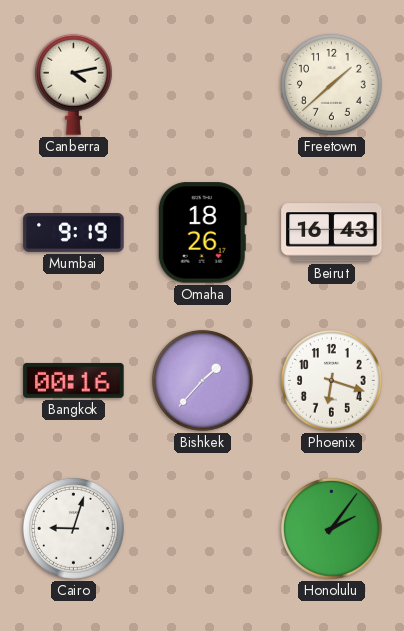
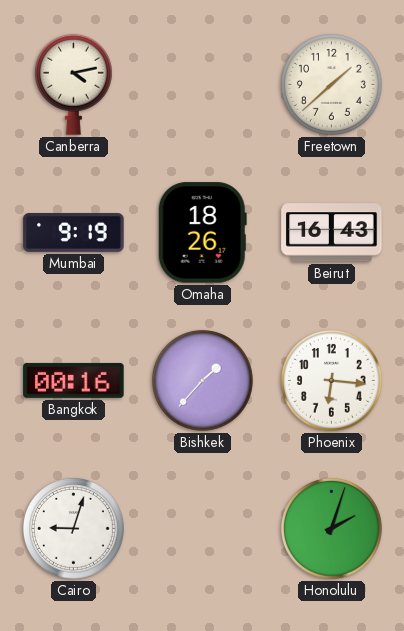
Phoenix: 6:18 -> 6:16
Honolulu: 2:06 -> 2:03
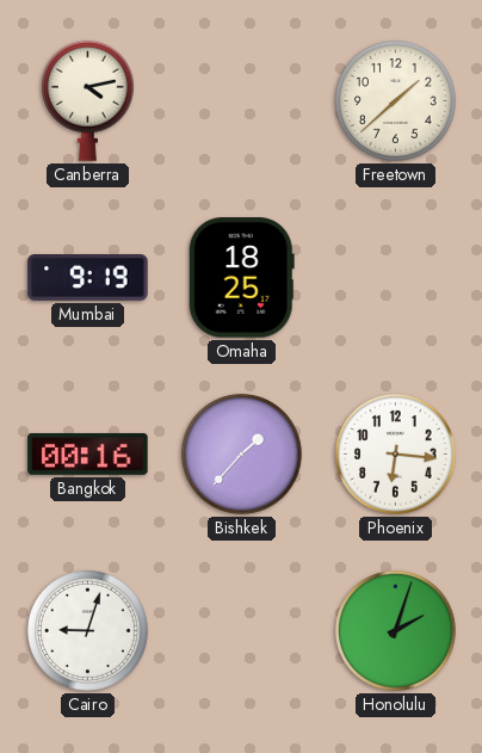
Omaha: 18:26 -> 18:25
Beirut: 16:43 -> none
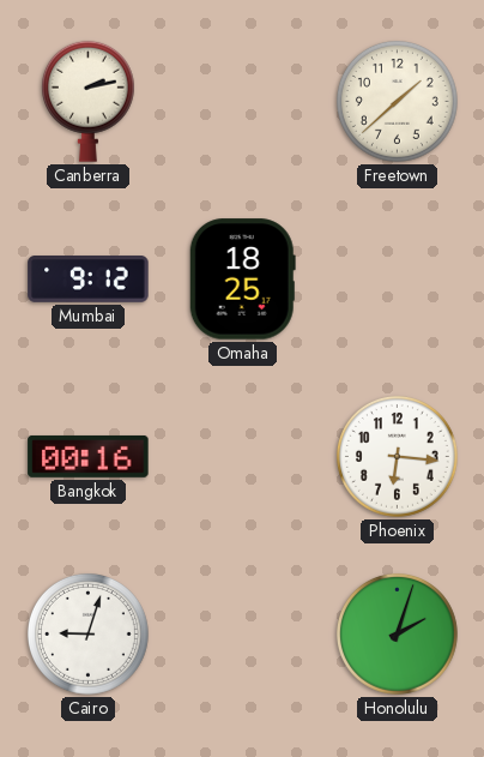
Canberra: 4:13 -> 2:13
Mumbai: 9:19 -> 9:12
Bishkek: 1:37 -> none
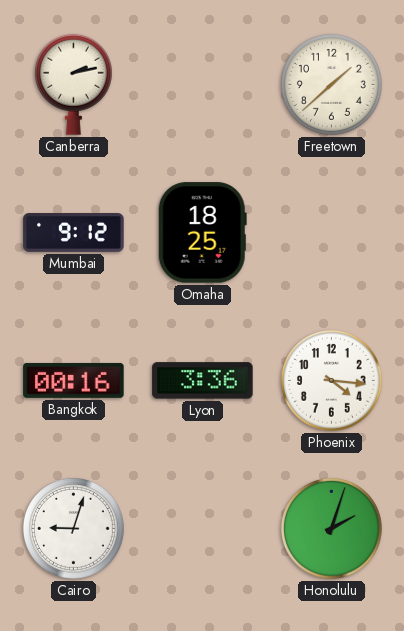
Lyon: none -> 3:36
Phoenix: 6:16 -> 4:16
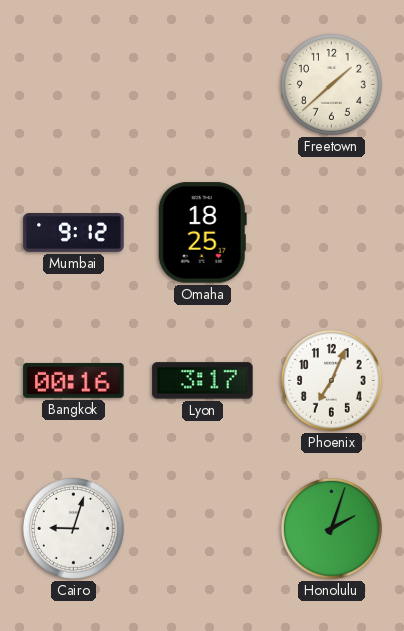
Canberra: 2:13 -> none
Lyon: 3:36 -> 3:17
Phoenix: 4:16 -> 7:04
